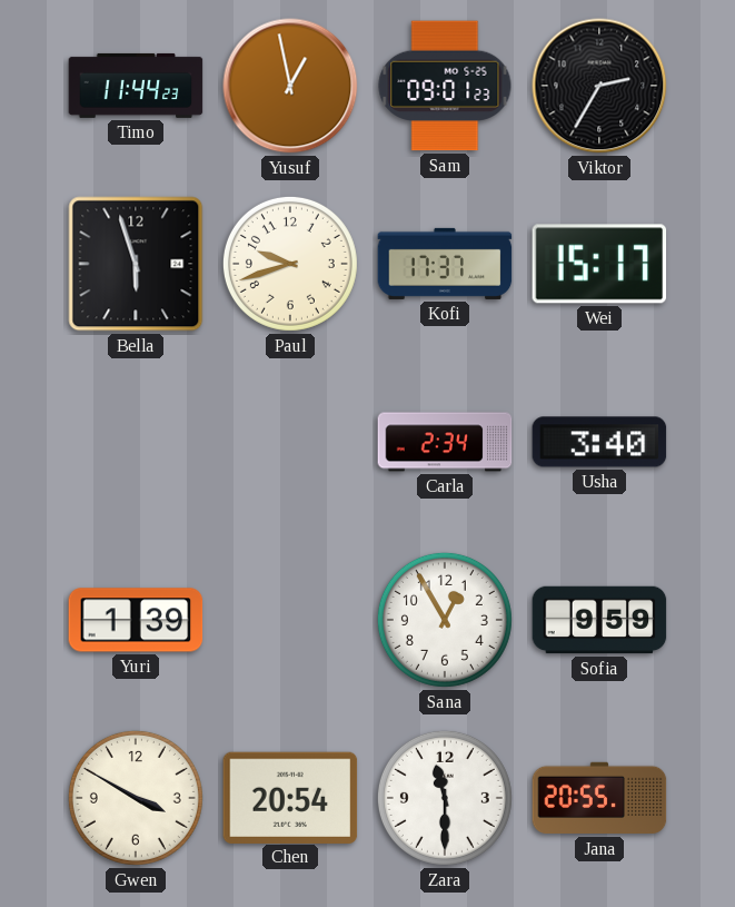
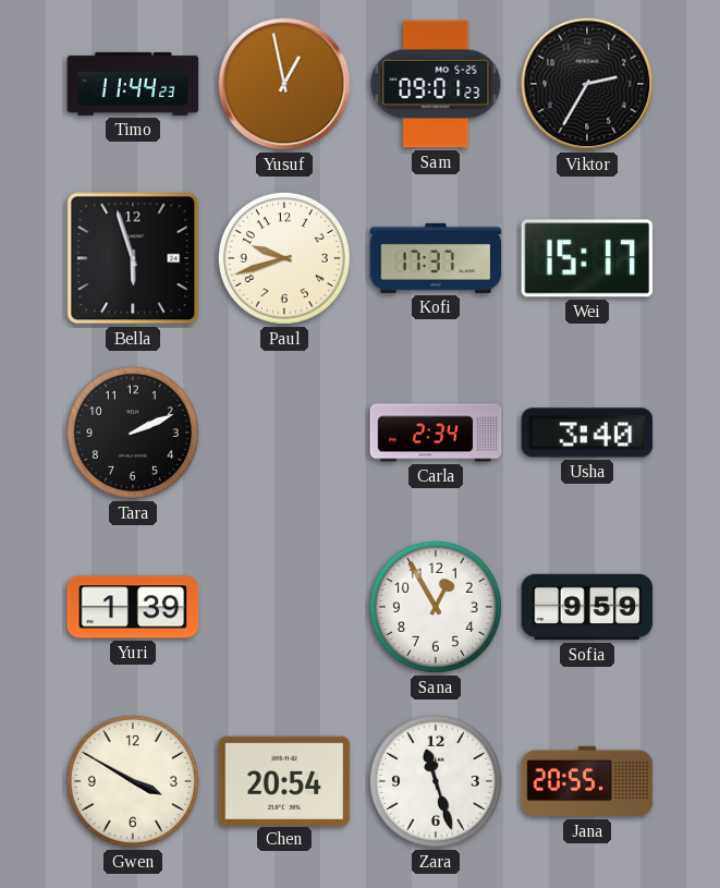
Tara: none -> 2:11
Zara: 11:30 -> 11:27
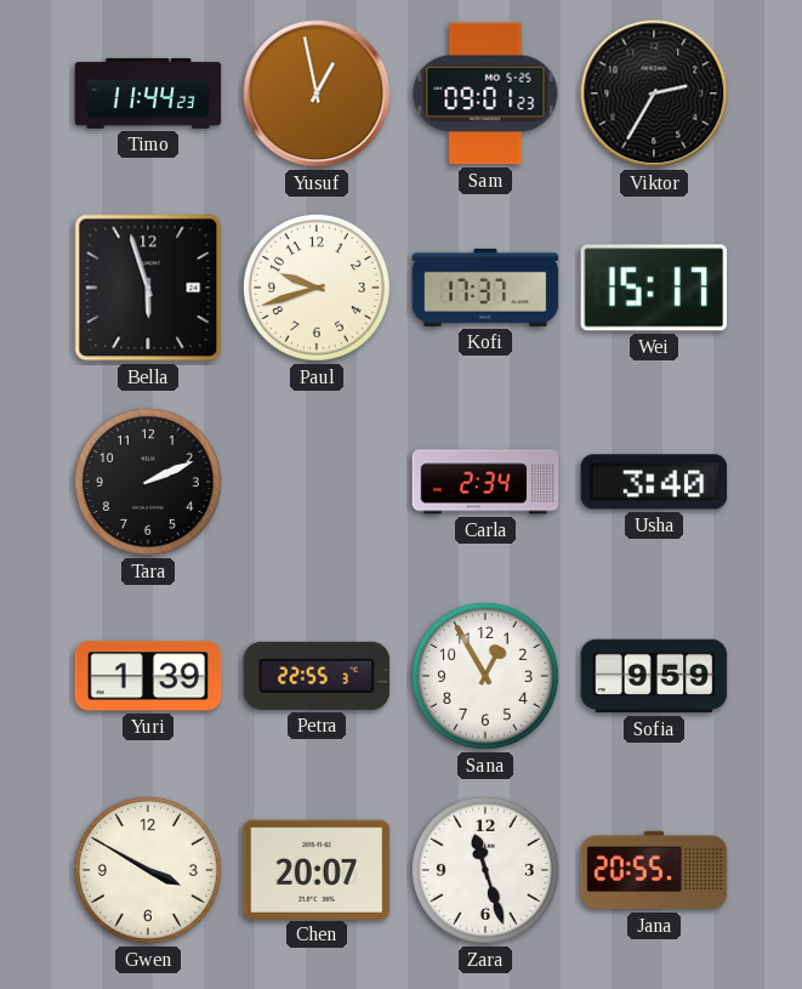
Petra: none -> 22:55
Chen: 20:54 -> 20:07
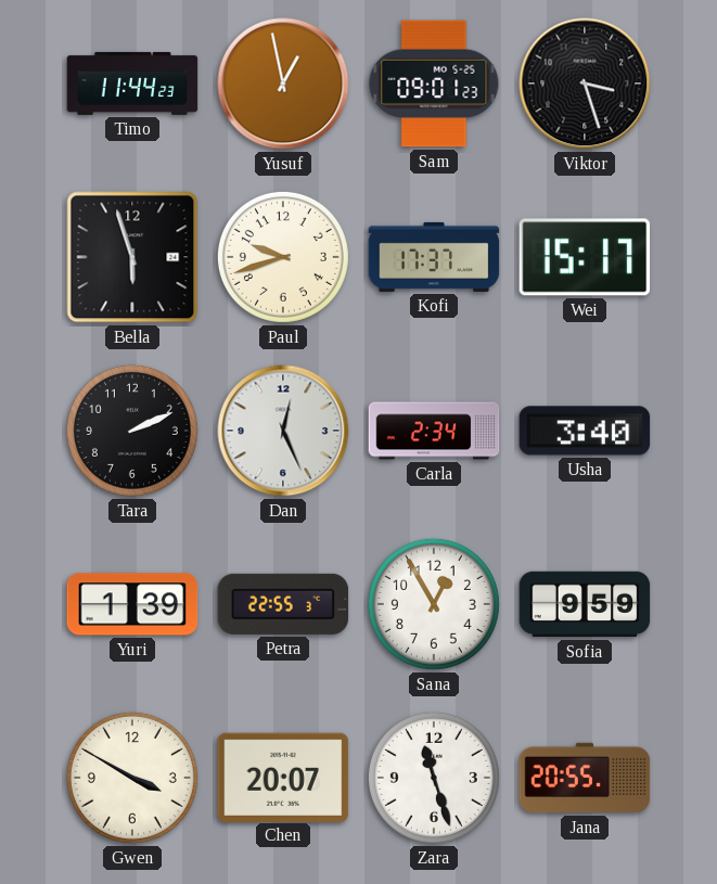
Viktor: 2:35 -> 3:27
Dan: none -> 12:26
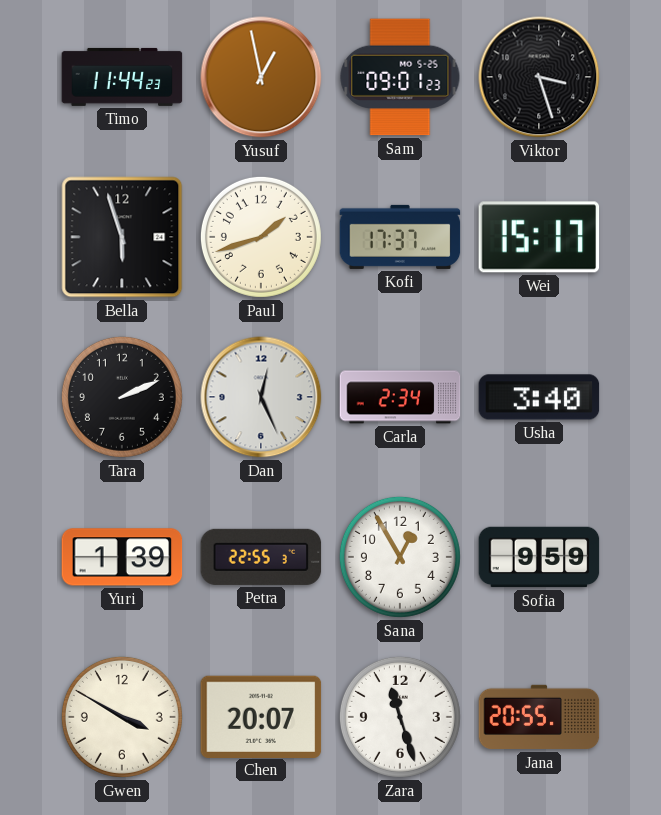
Paul: 9:42 -> 1:42
